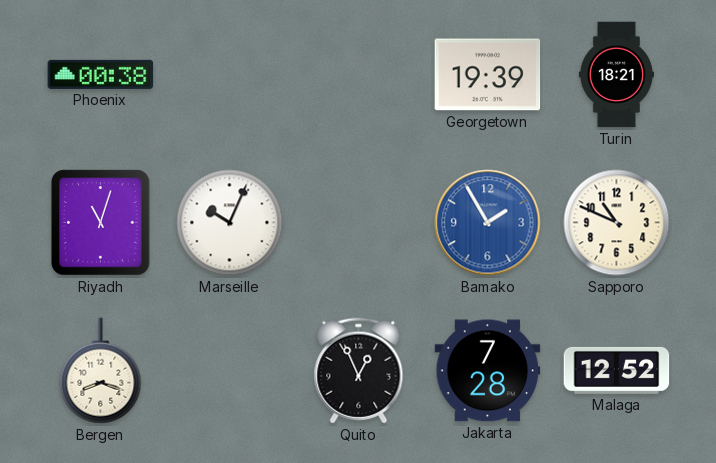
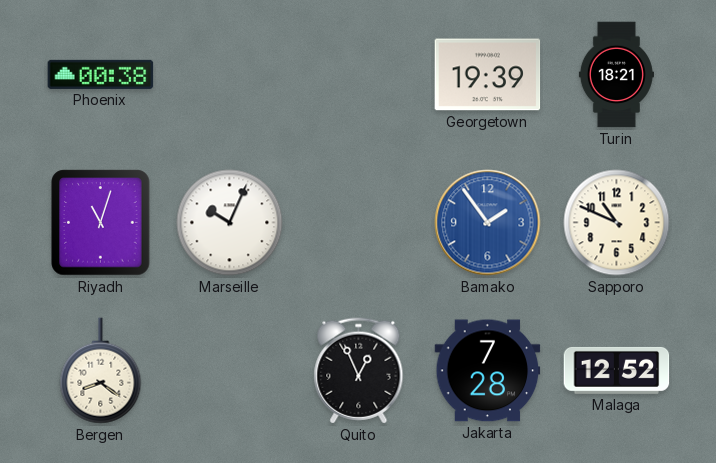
Bamako: 1:55 -> 1:54
Bergen: 8:18 -> 8:21
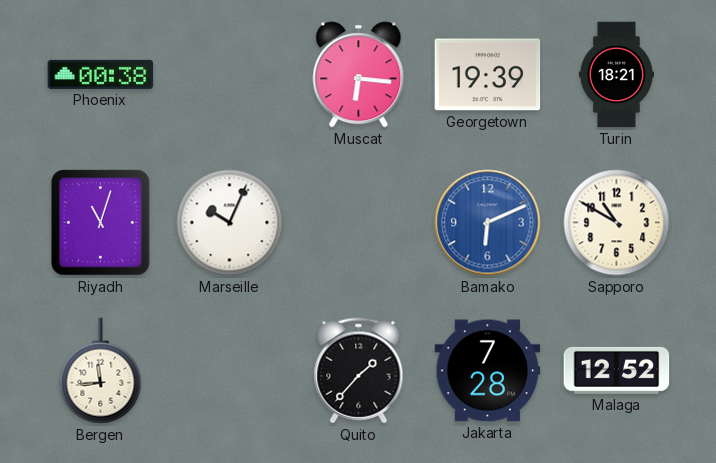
Muscat: none -> 6:16
Bamako: 1:54 -> 6:11
Sapporo: 10:49 -> 10:50
Bergen: 8:21 -> 11:44
Quito: 12:56 -> 1:37
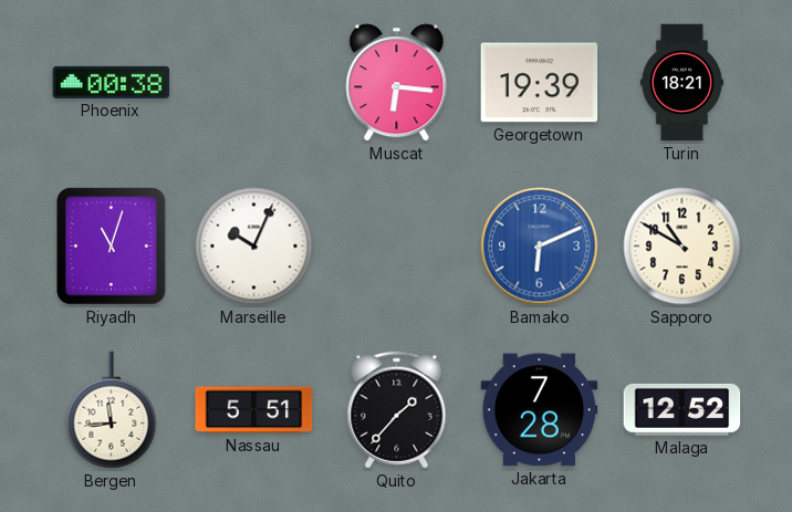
Nassau: none -> 5:51
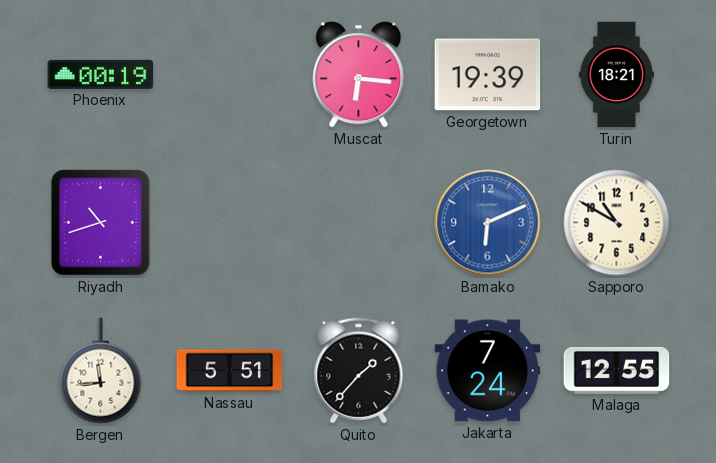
Phoenix: 00:38 -> 00:19
Riyadh: 11:03 -> 10:42
Marseille: 10:04 -> none
Jakarta: 7:28 -> 7:24
Malaga: 12:52 -> 12:55
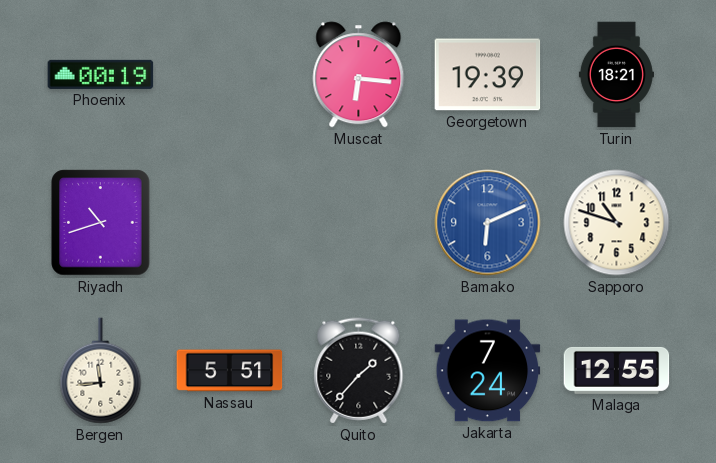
Sapporo: 10:50 -> 10:48
